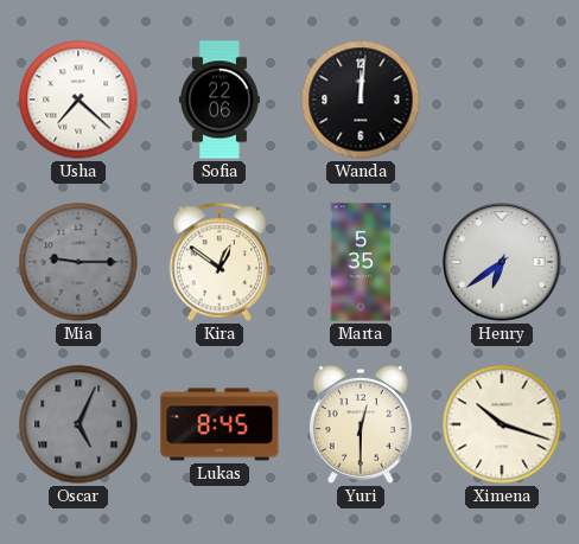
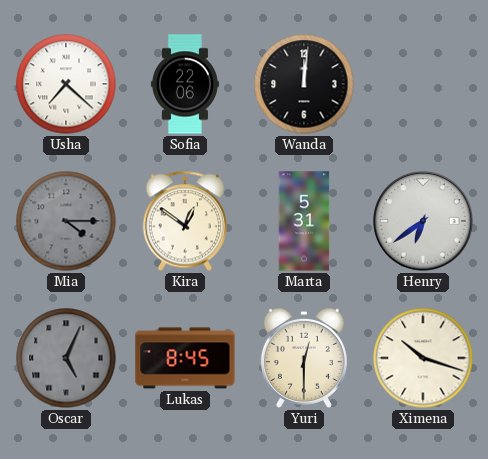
Mia: 9:15 -> 4:15
Marta: 5:35 -> 5:31
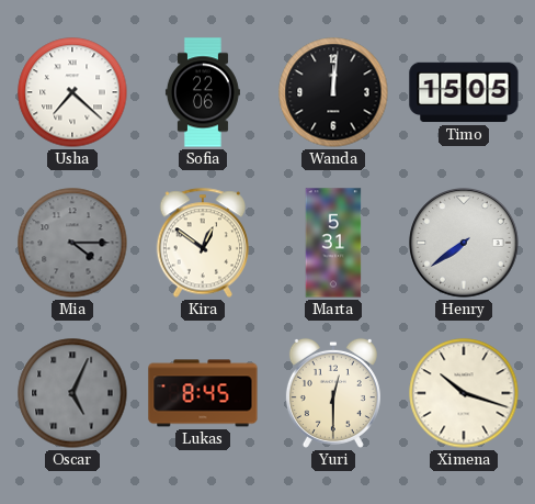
Timo: none -> 15:05
Henry: 6:39 -> 7:39
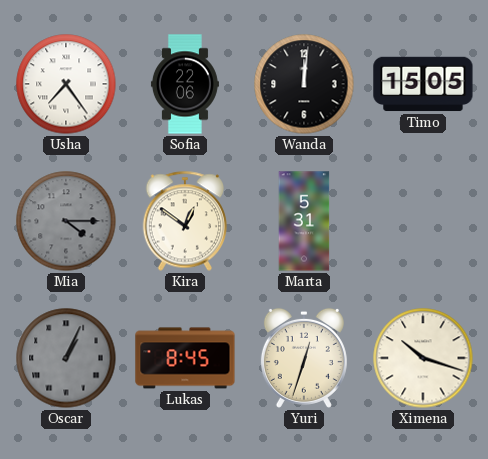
Usha: 7:22 -> 7:24
Henry: 7:39 -> none
Oscar: 5:04 -> 1:04
Yuri: 12:30 -> 12:33
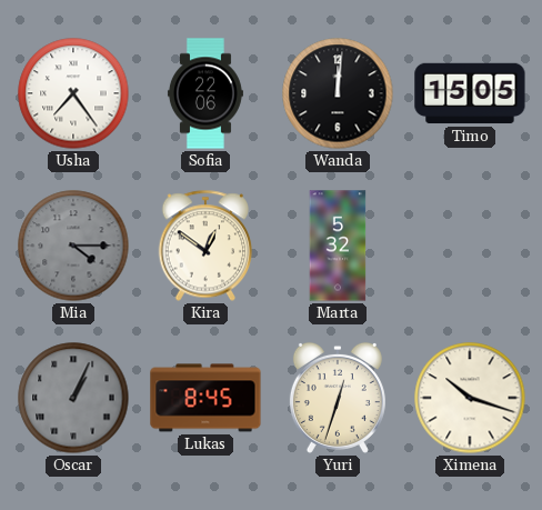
Marta: 5:31 -> 5:32
